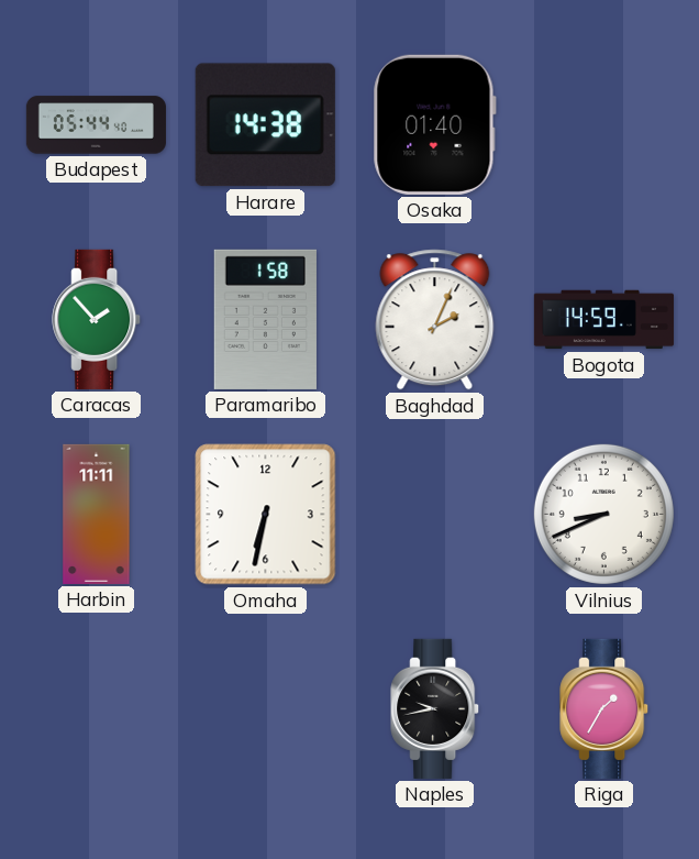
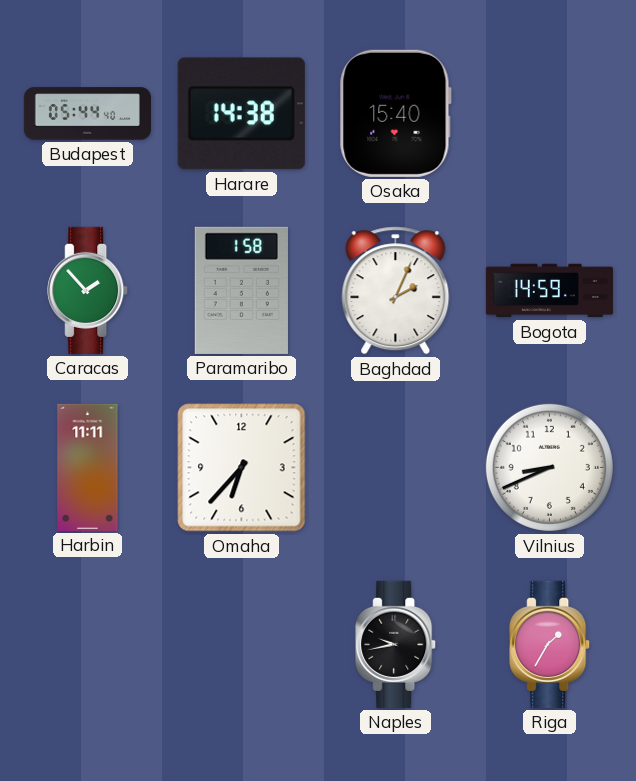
Osaka: 01:40 -> 15:40
Omaha: 6:32 -> 6:37
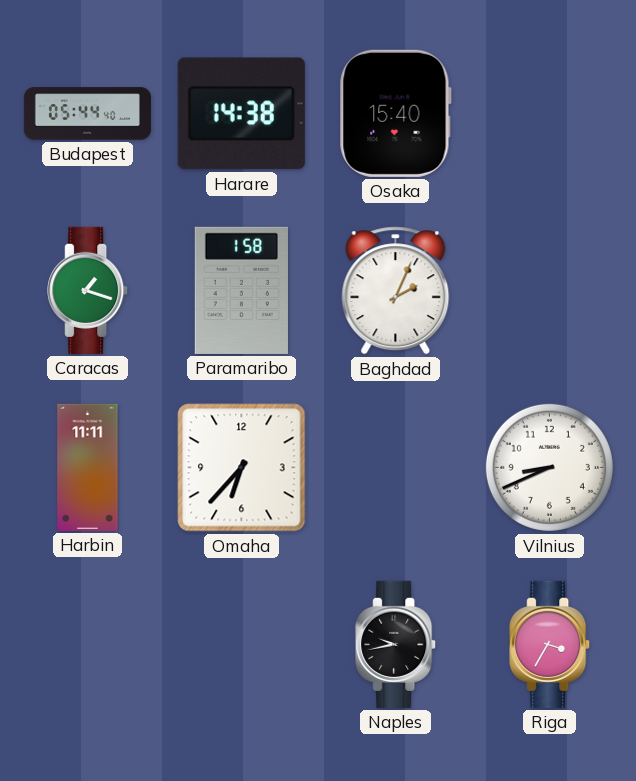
Caracas: 1:53 -> 1:18
Bogota: 14:59 -> none
Riga: 1:35 -> 3:35
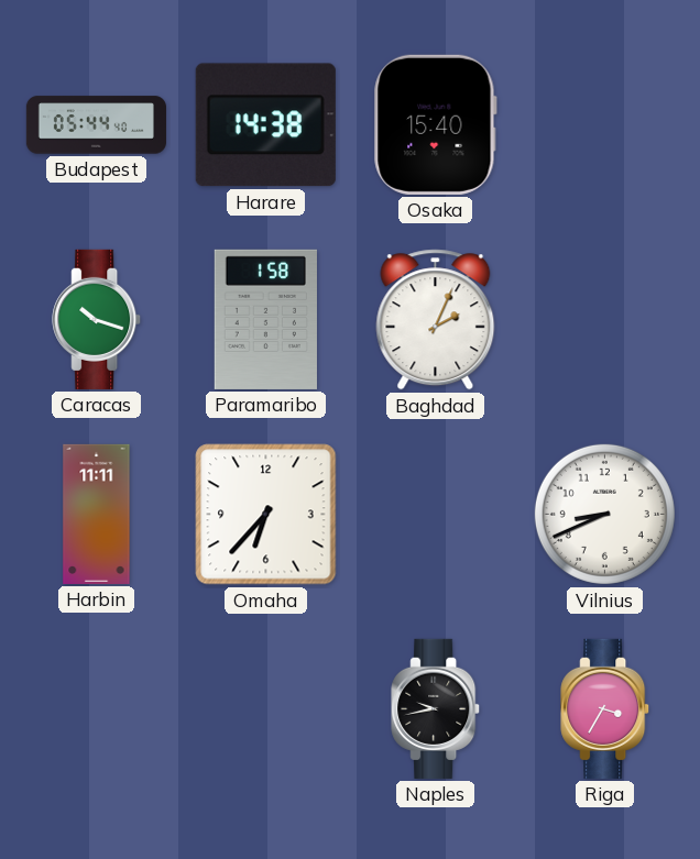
Caracas: 1:18 -> 10:18
